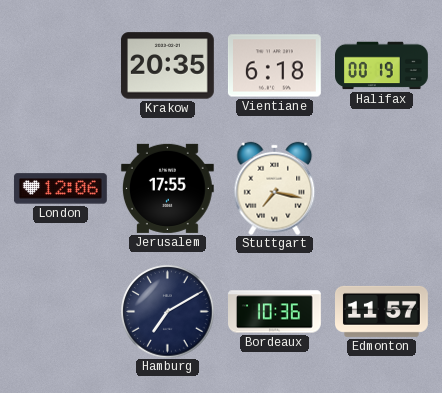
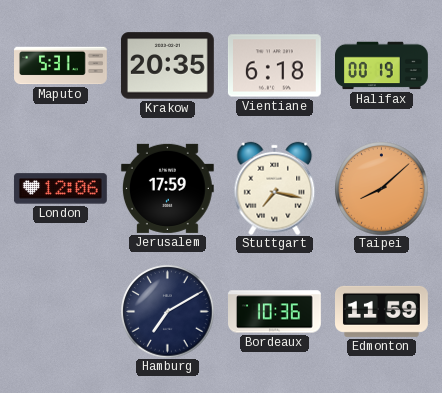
Maputo: none -> 5:31
Jerusalem: 17:55 -> 17:59
Taipei: none -> 8:08
Edmonton: 11:57 -> 11:59
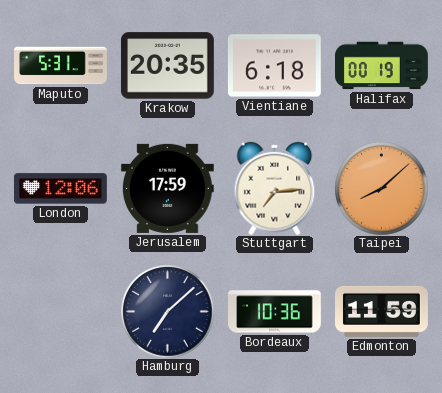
Stuttgart: 7:17 -> 7:14
Hamburg: 7:10 -> 7:08
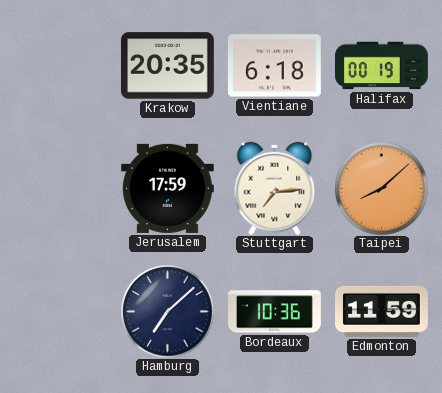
Maputo: 5:31 -> none
London: 12:06 -> none
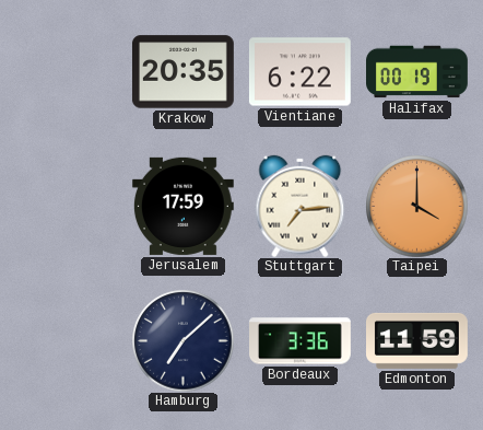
Vientiane: 6:18 -> 6:22
Taipei: 8:08 -> 4:00
Bordeaux: 10:36 -> 3:36
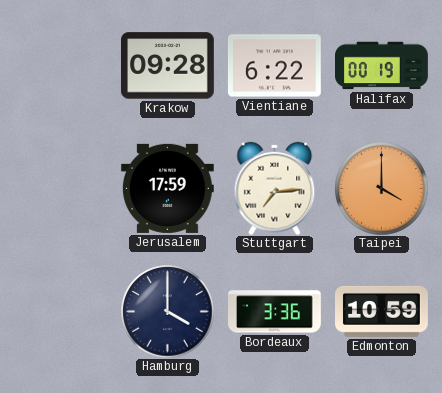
Krakow: 20:35 -> 09:28
Hamburg: 7:08 -> 4:00
Edmonton: 11:59 -> 10:59
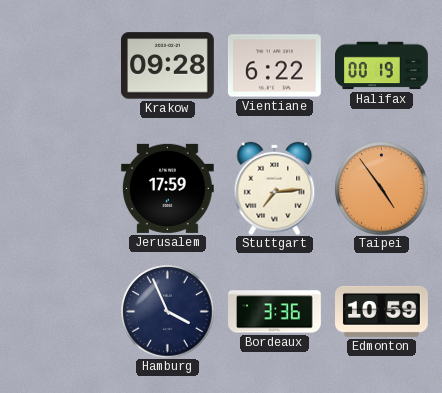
Taipei: 4:00 -> 4:54
Hamburg: 4:00 -> 3:56
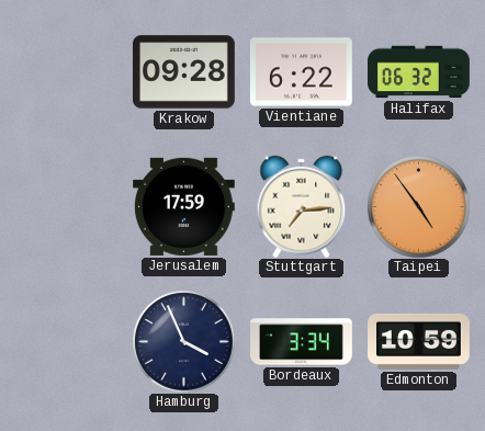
Halifax: 00:19 -> 06:32
Bordeaux: 3:36 -> 3:34
